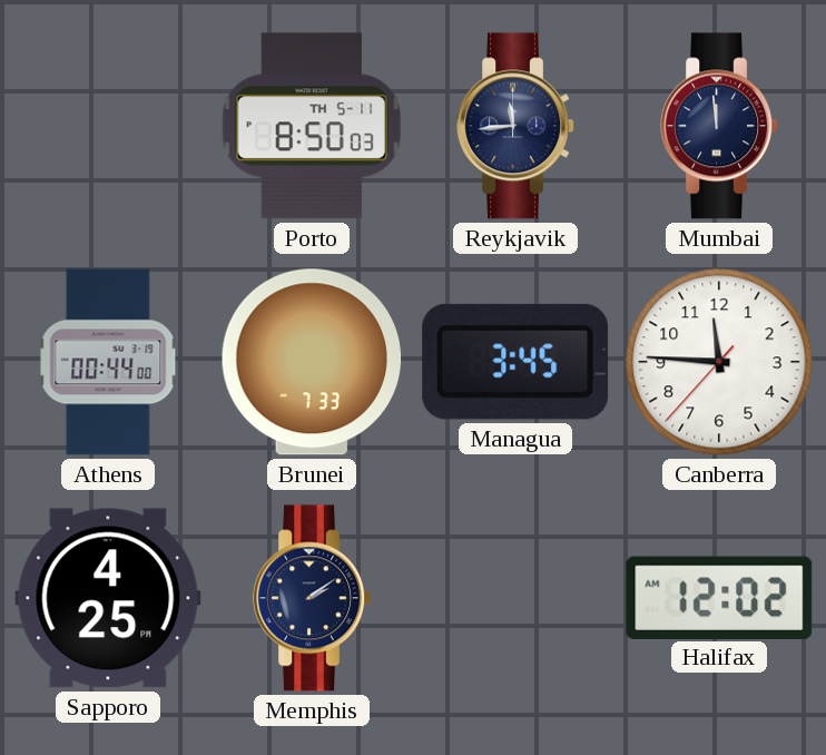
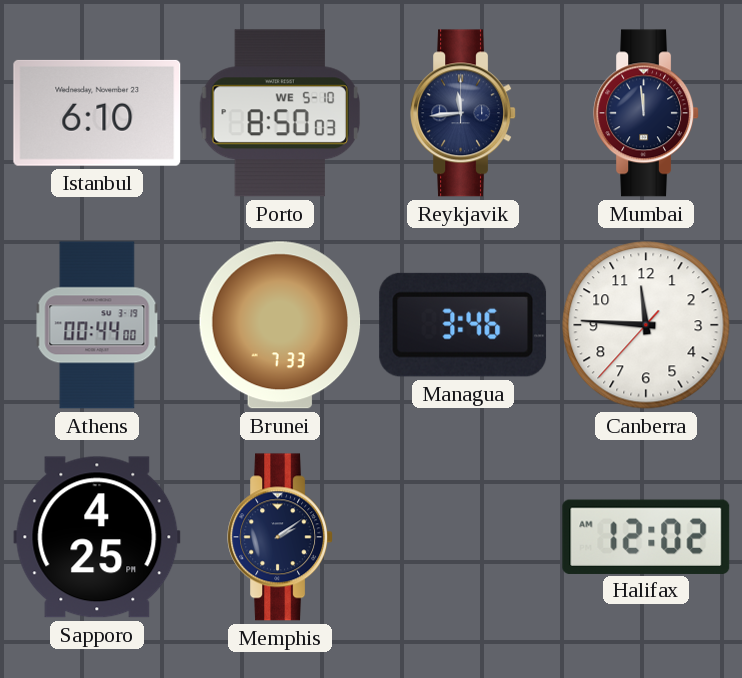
Istanbul: none -> 6:10
Porto date: TH 5-11 -> WE 5-10
Managua: 3:45 -> 3:46
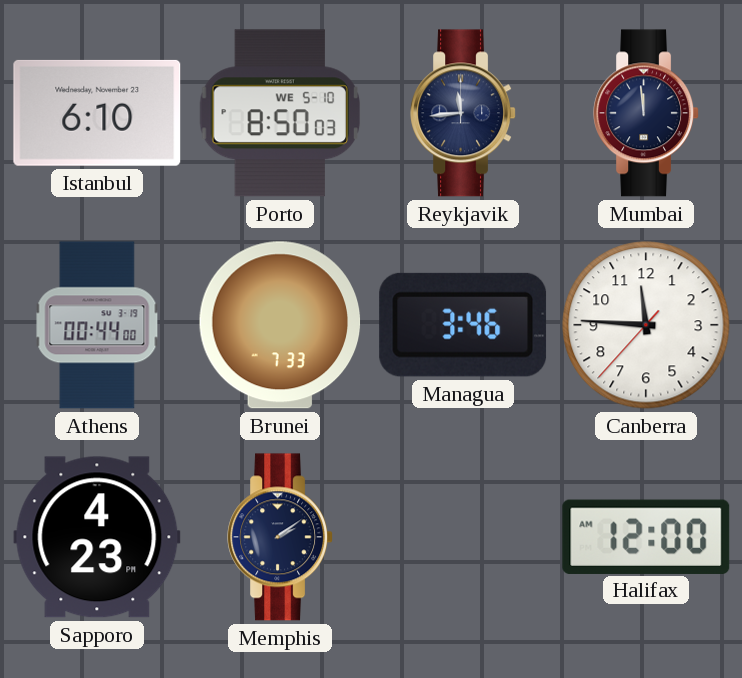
Sapporo: 4:25 -> 4:23
Halifax: 12:02 -> 12:00
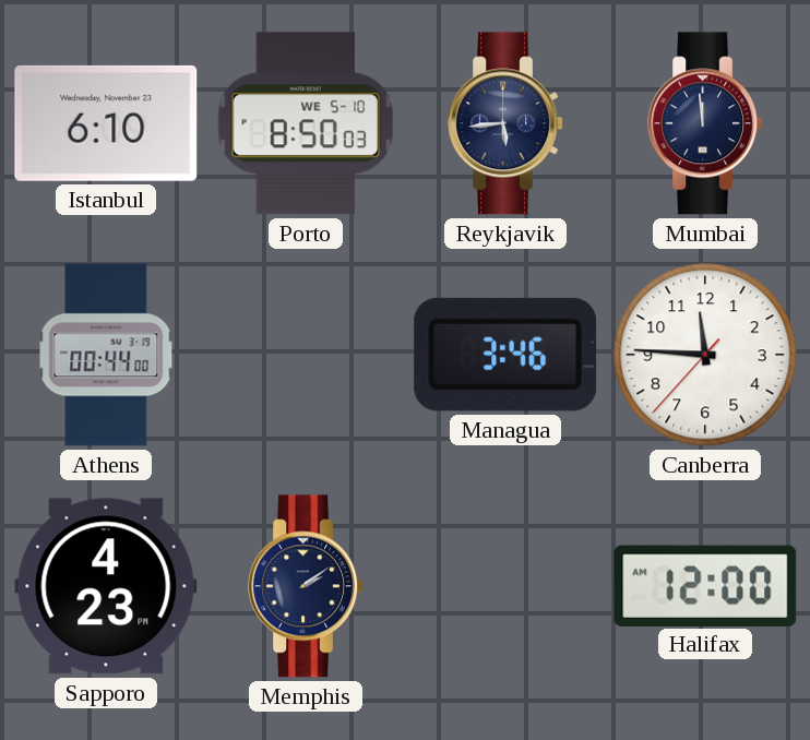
Reykjavik: 11:44 -> 5:44
Brunei: 7:33 -> none
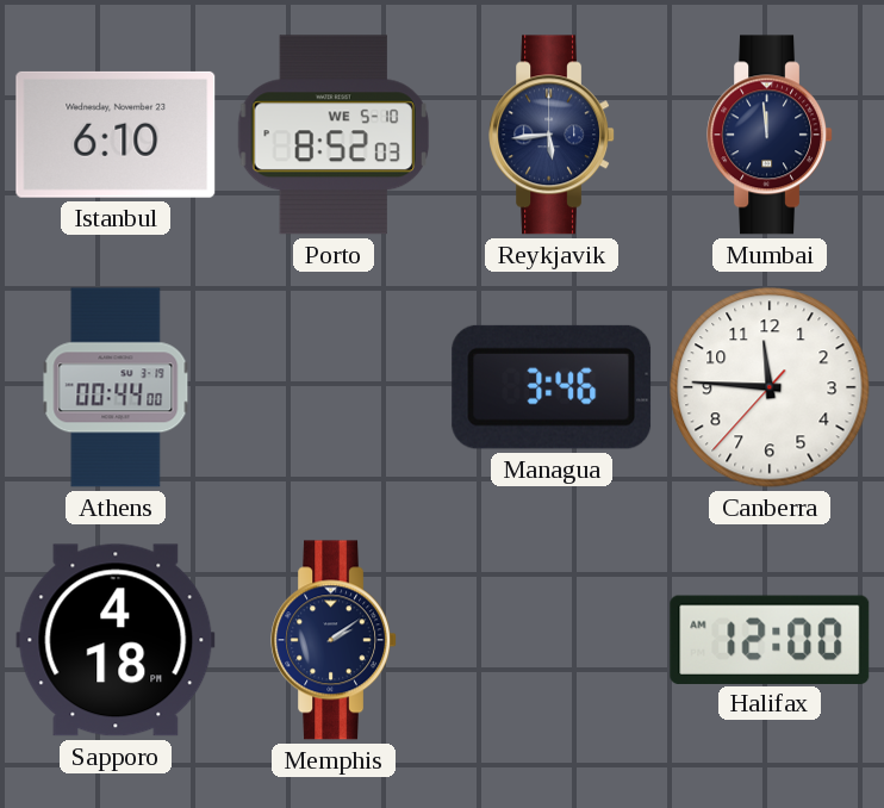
Porto: 8:50 -> 8:52
Sapporo: 4:23 -> 4:18
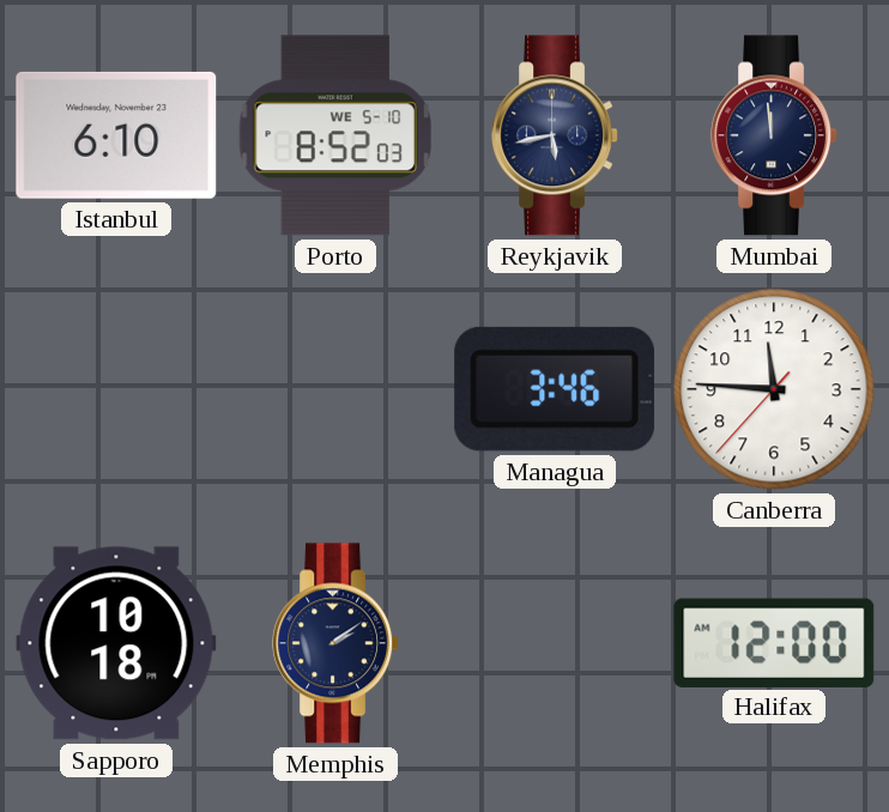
Reykjavik: 5:44 -> 5:43
Athens: 00:44 -> none
Sapporo: 4:18 -> 10:18
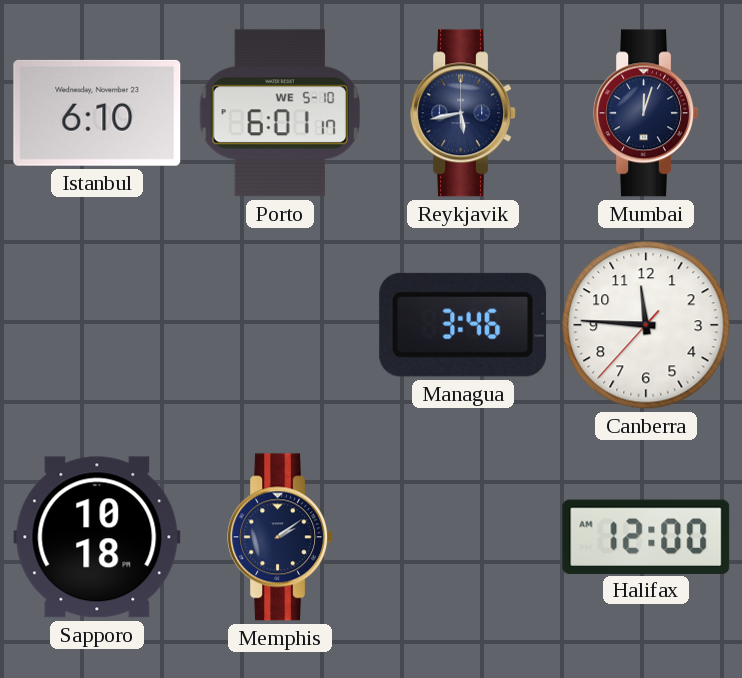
Porto: 8:52 -> 6:01
Mumbai: 11:59 -> 12:03
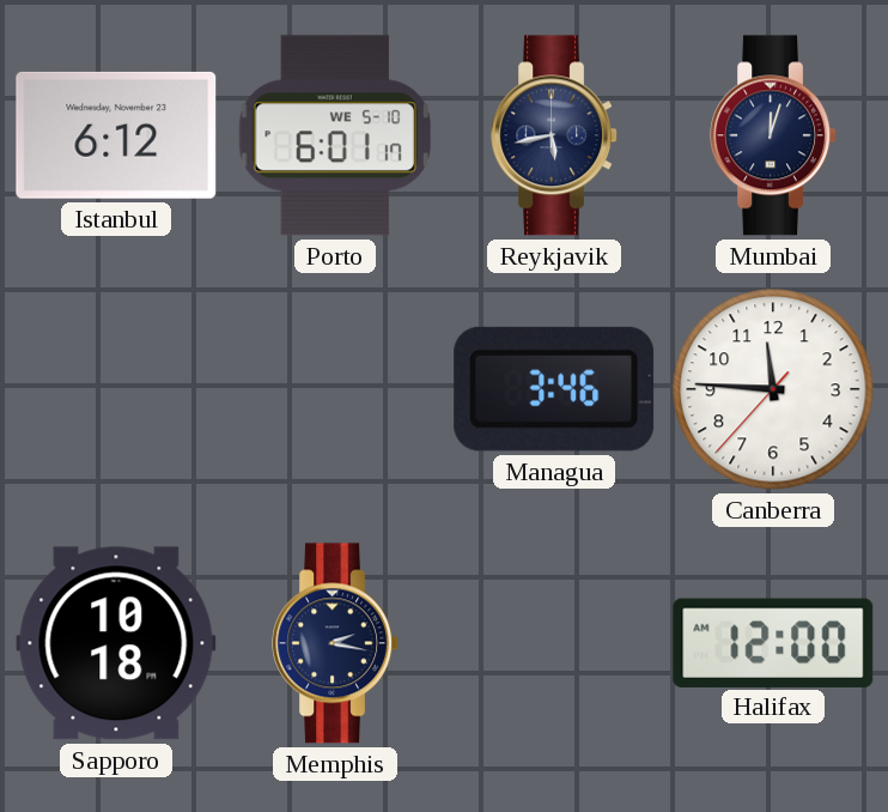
Istanbul: 6:10 -> 6:12
Memphis: 2:09 -> 2:17
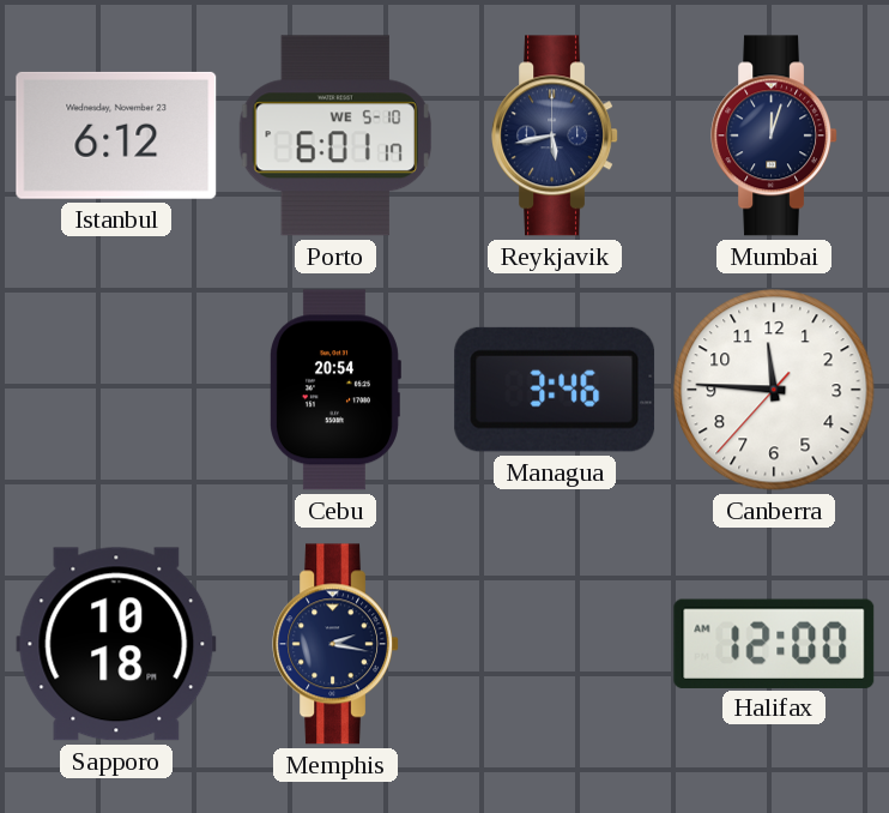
Cebu: none -> 20:54
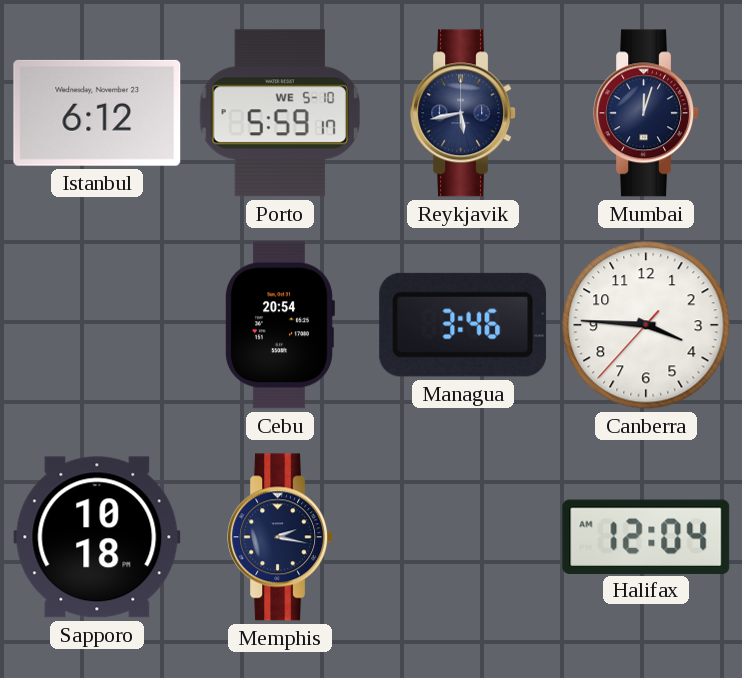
Porto: 6:01 -> 5:59
Canberra: 11:45 -> 3:45
Halifax: 12:00 -> 12:04
